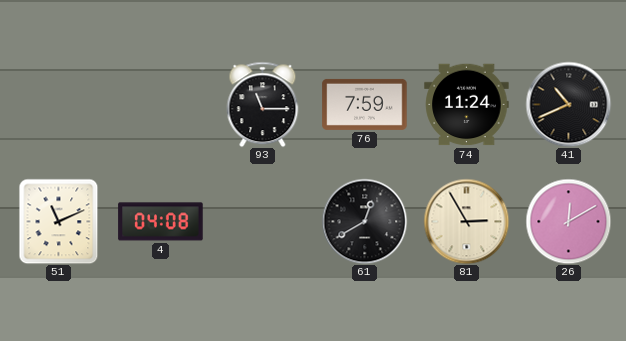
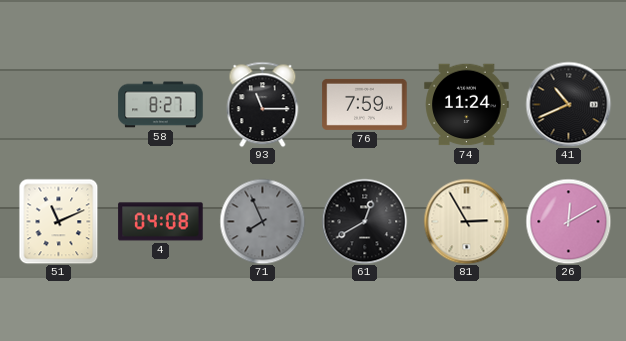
58: none -> 8:27
71: none -> 7:56
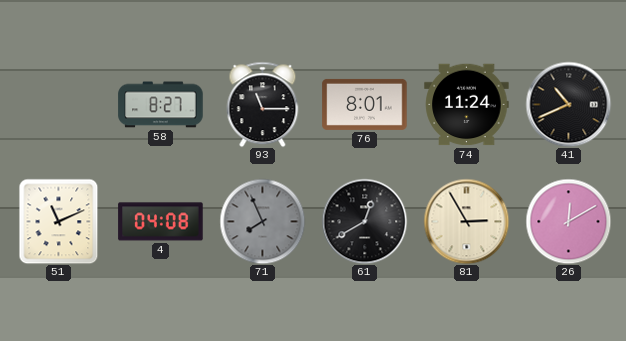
76: 7:59 -> 8:01
